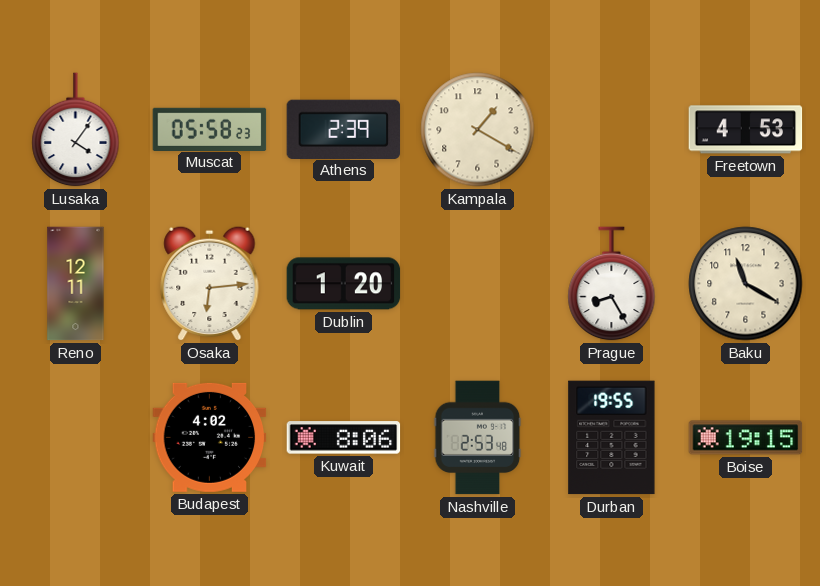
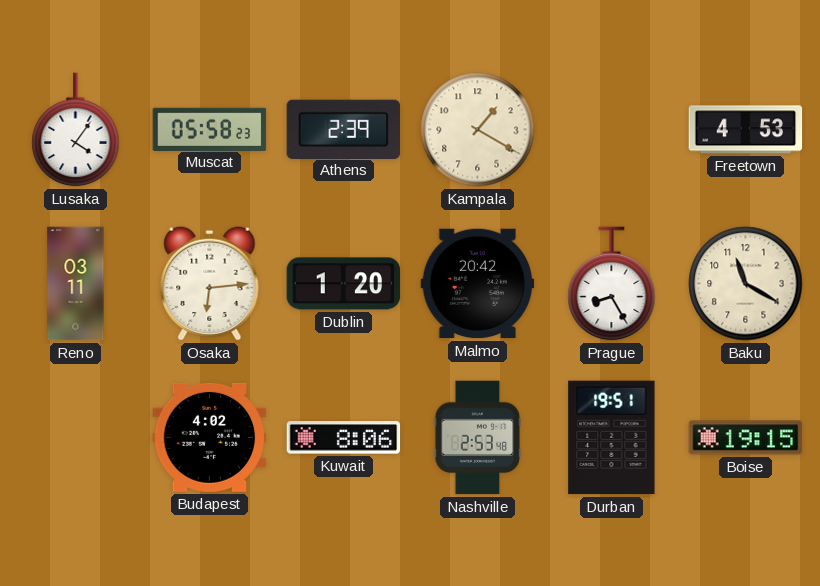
Reno: 12:11 -> 03:11
Malmo: none -> 20:42
Durban: 19:55 -> 19:51
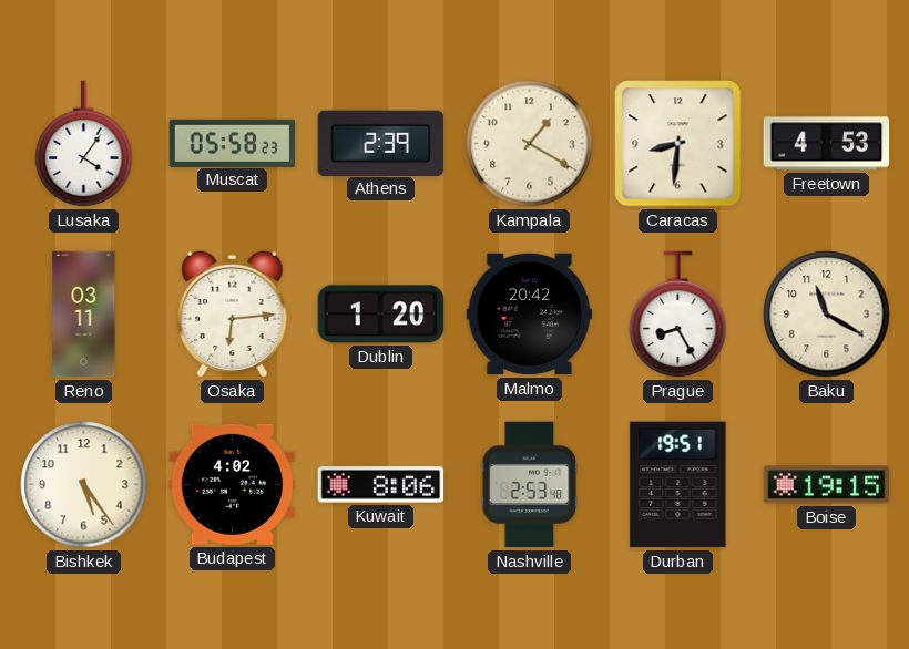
Caracas: none -> 8:31
Bishkek: none -> 5:24
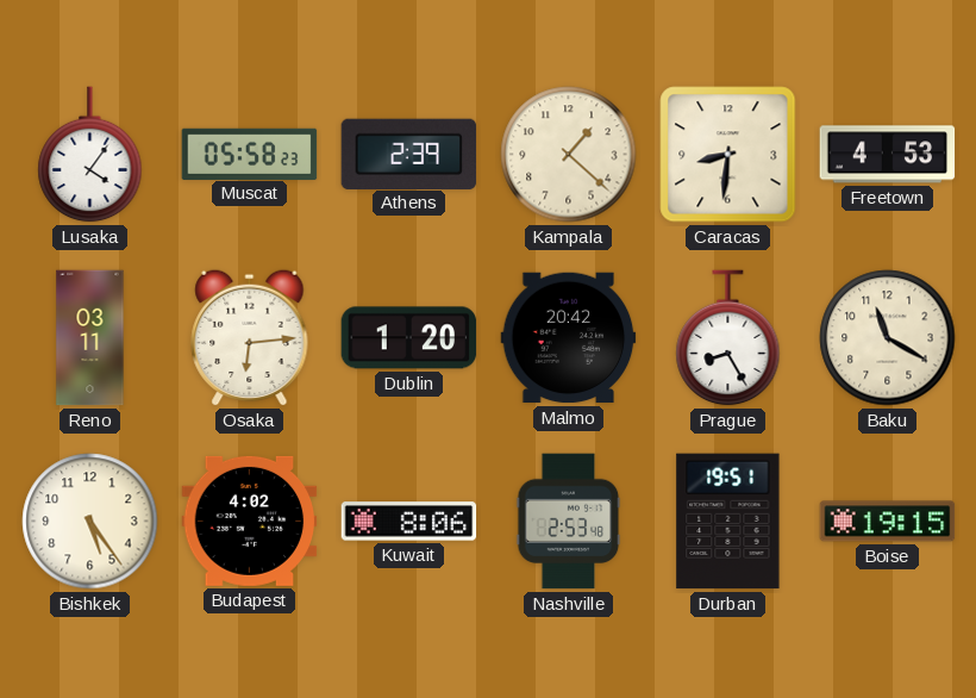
Kampala: 1:20 -> 1:22
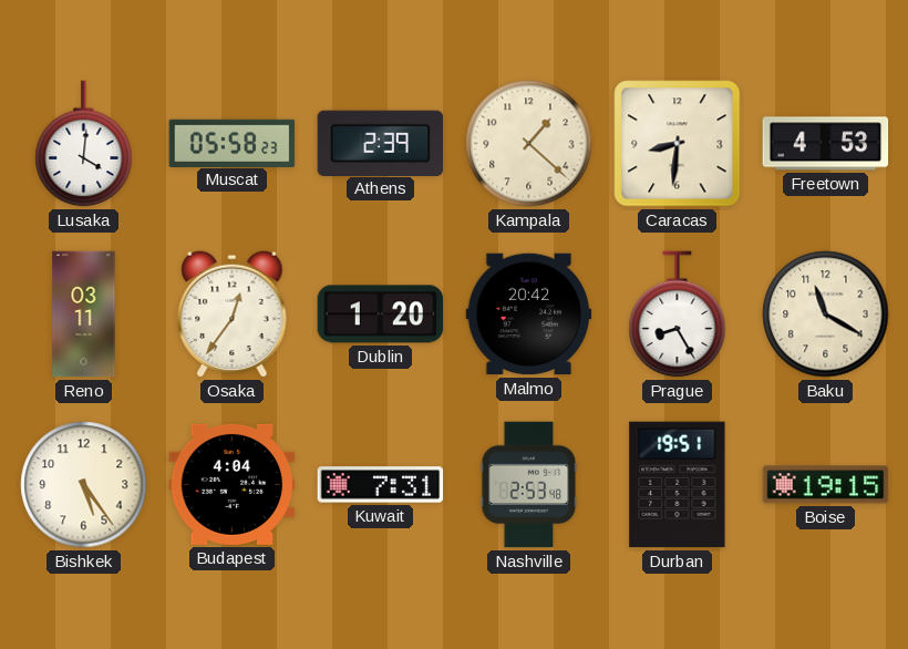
Lusaka: 4:06 -> 4:01
Osaka: 6:14 -> 12:36
Budapest: 4:02 -> 4:04
Kuwait: 8:06 -> 7:31
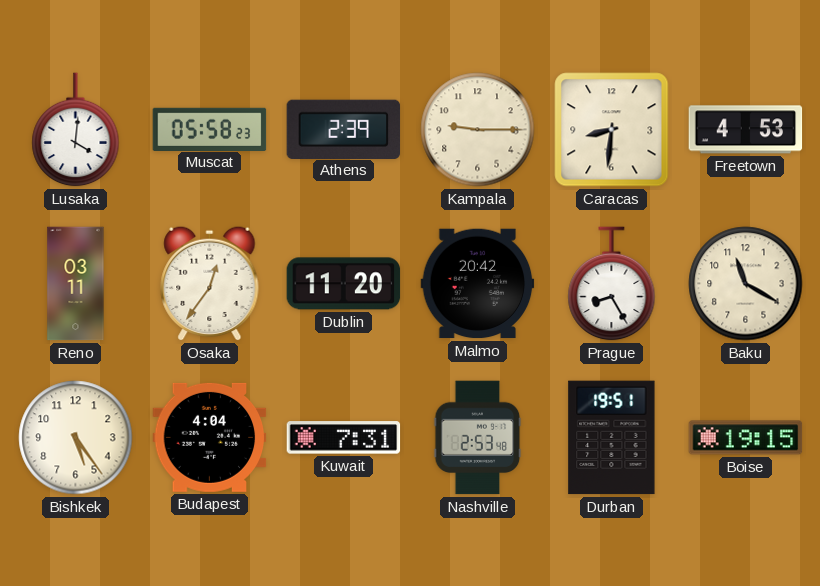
Kampala: 1:22 -> 9:15
Dublin: 1:20 -> 11:20
